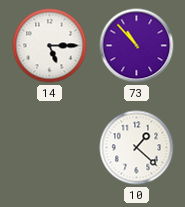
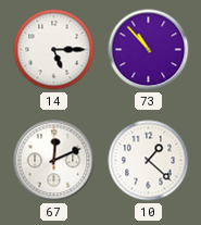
67: none -> 12:11
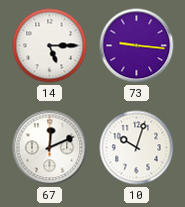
73: 10:53 -> 9:16
10: 1:22 -> 10:03
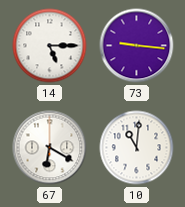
67: 12:11 -> 6:20
10: 10:03 -> 11:01
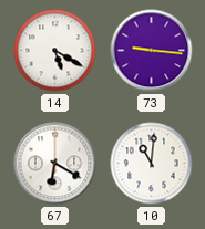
14: 5:15 -> 5:20
